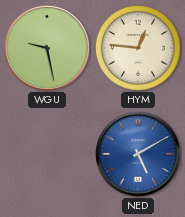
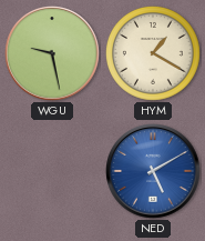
HYM: 12:46 -> 1:20
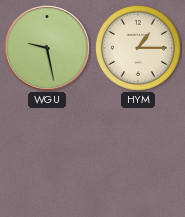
HYM: 1:20 -> 1:15
NED: 5:10 -> none
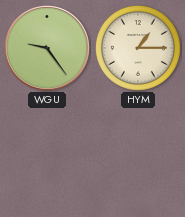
WGU: 9:28 -> 9:24
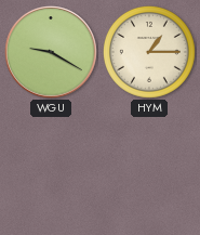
WGU: 9:24 -> 9:20
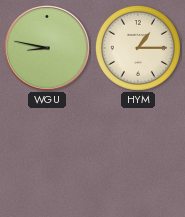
WGU: 9:20 -> 8:47
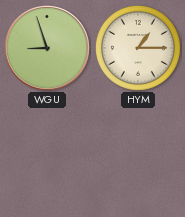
WGU: 8:47 -> 8:57
